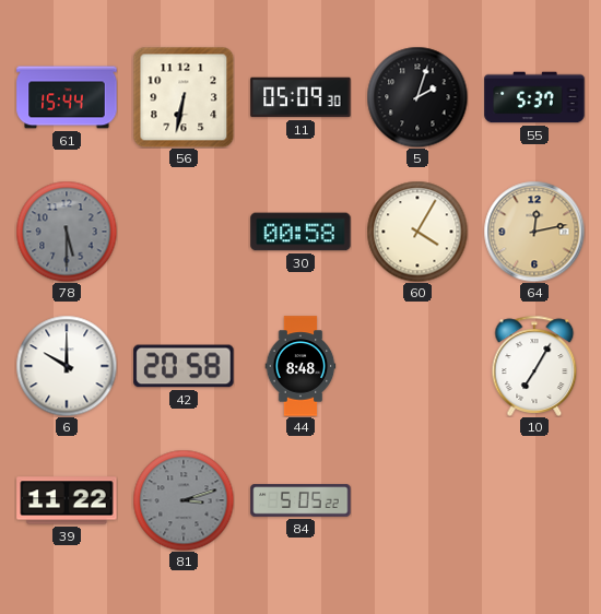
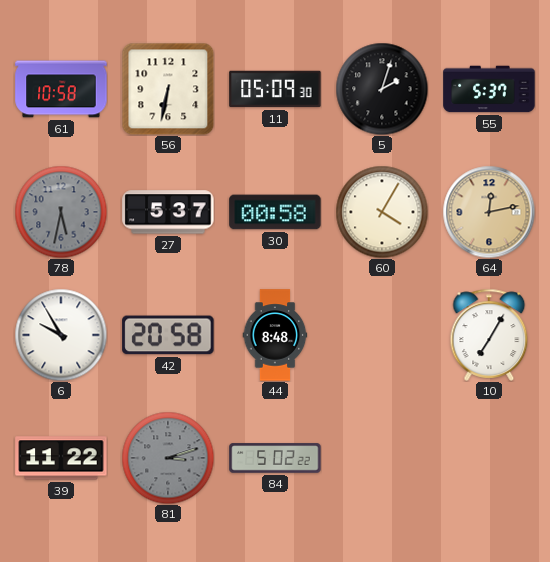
61: 15:44 -> 10:58
78: 5:30 -> 5:32
27: none -> 5:37
6: 10:00 -> 9:55
84: 5:05 -> 5:02
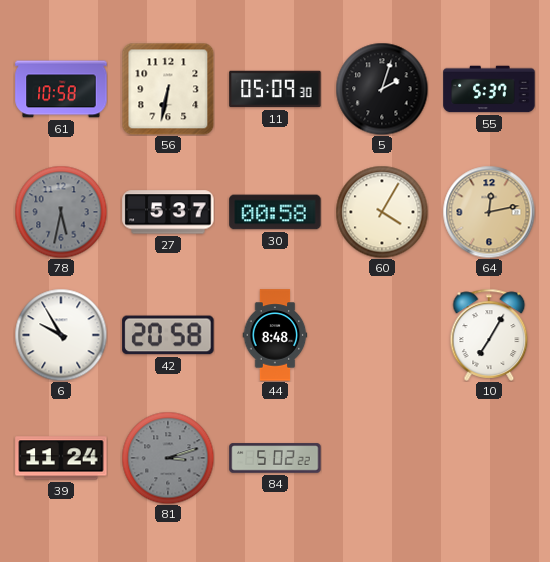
39: 11:22 -> 11:24
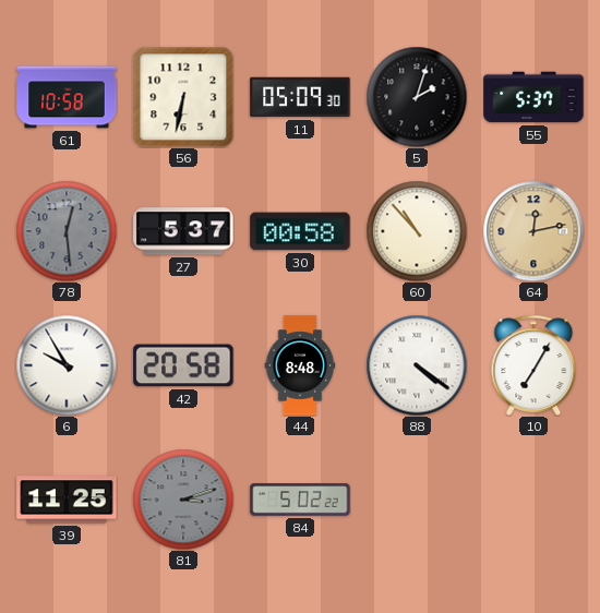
78: 5:32 -> 12:29
60: 4:05 -> 10:53
88: none -> 4:21
39: 11:24 -> 11:25
